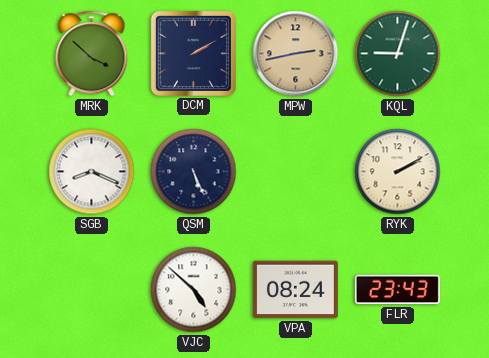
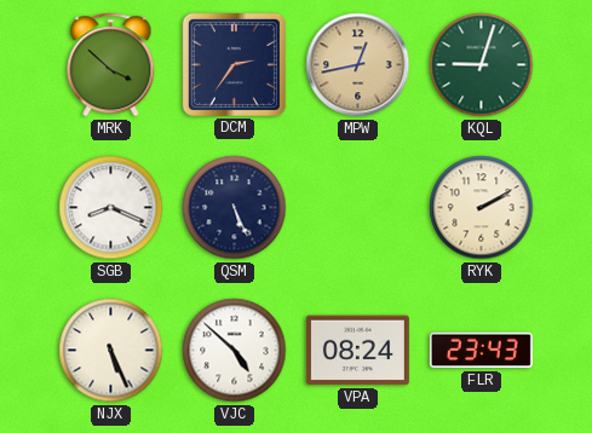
DCM: 2:10 -> 2:36
MPW: 2:43 -> 12:43
NJX: none -> 5:26
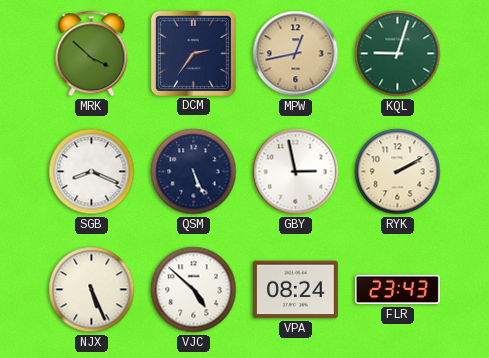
GBY: none -> 2:58
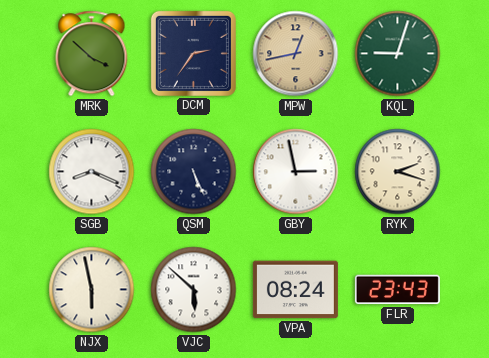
RYK: 2:10 -> 2:18
NJX: 5:26 -> 5:58
VJC: 4:52 -> 5:52
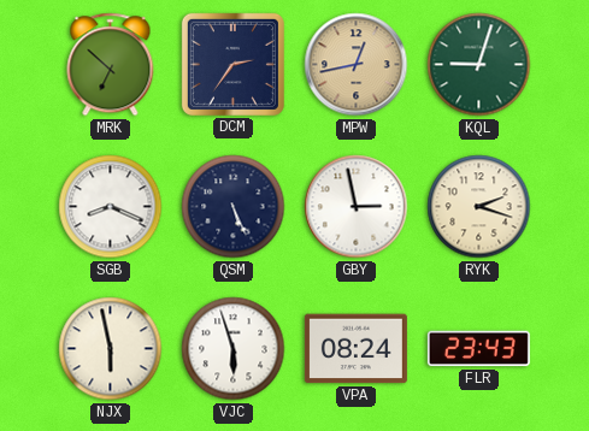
MRK: 3:52 -> 6:52
VJC: 5:52 -> 5:57
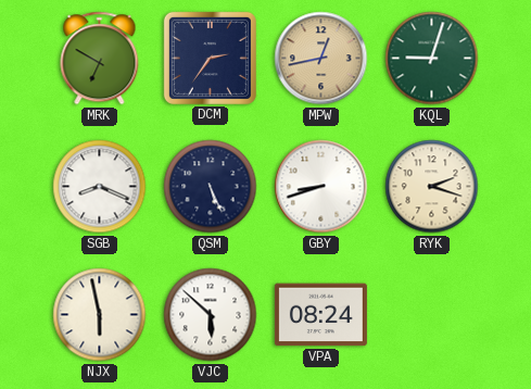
MRK: 6:52 -> 6:50
GBY: 2:58 -> 8:42
VJC: 5:57 -> 5:52
FLR: 23:43 -> none
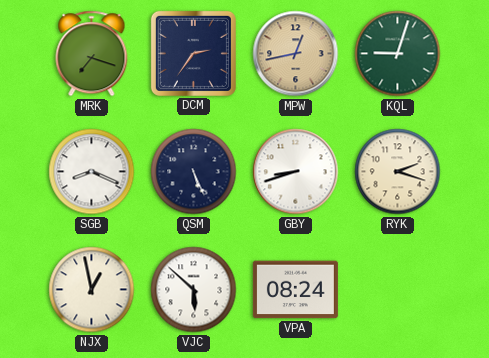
MRK: 6:50 -> 7:18
NJX: 5:58 -> 12:58
